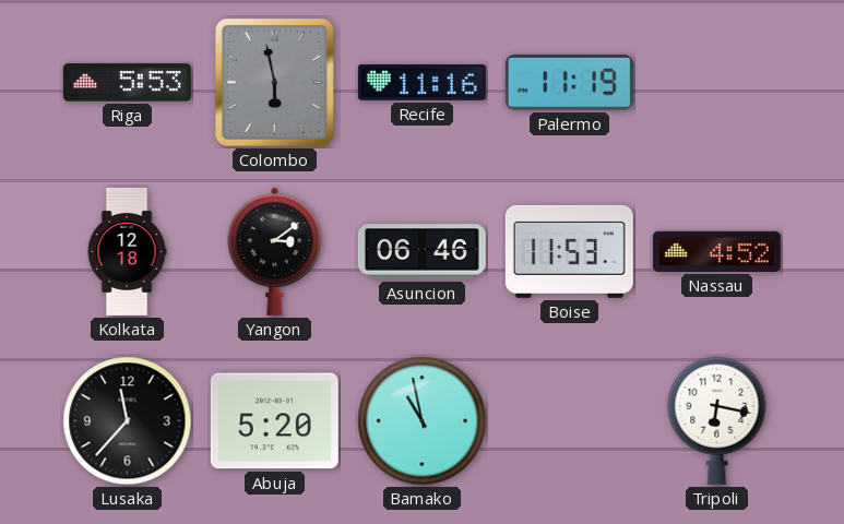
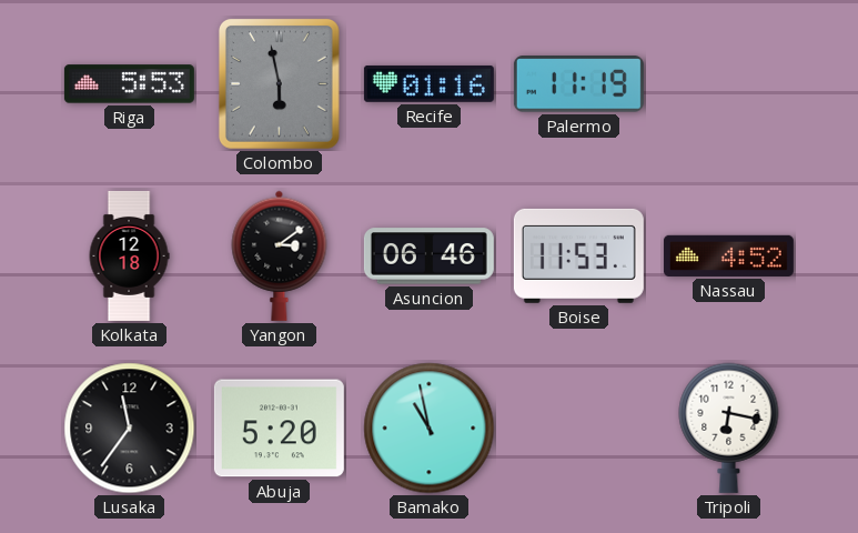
Recife: 11:16 -> 01:16
Lusaka: 11:37 -> 11:36
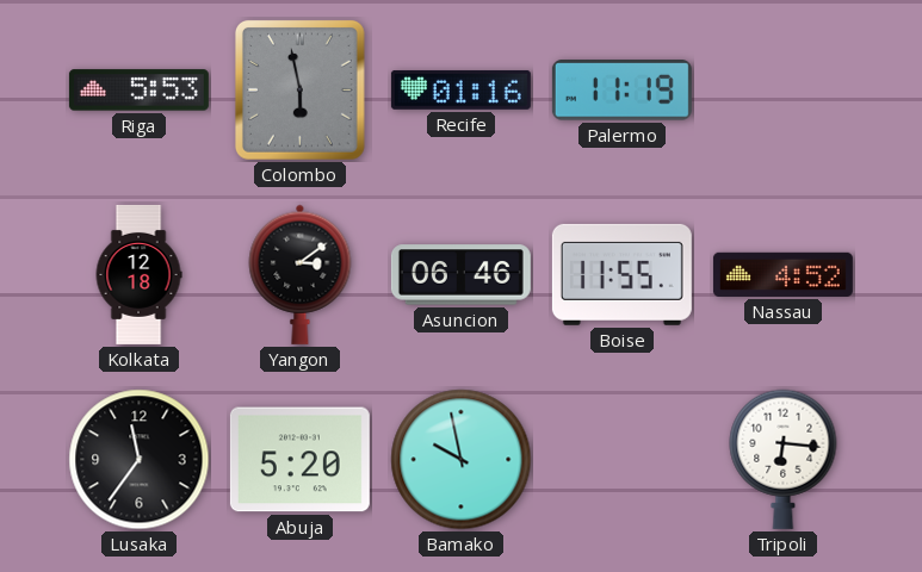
Boise: 11:53 -> 11:55
Bamako: 10:58 -> 9:58
Tripoli: 6:17 -> 6:16
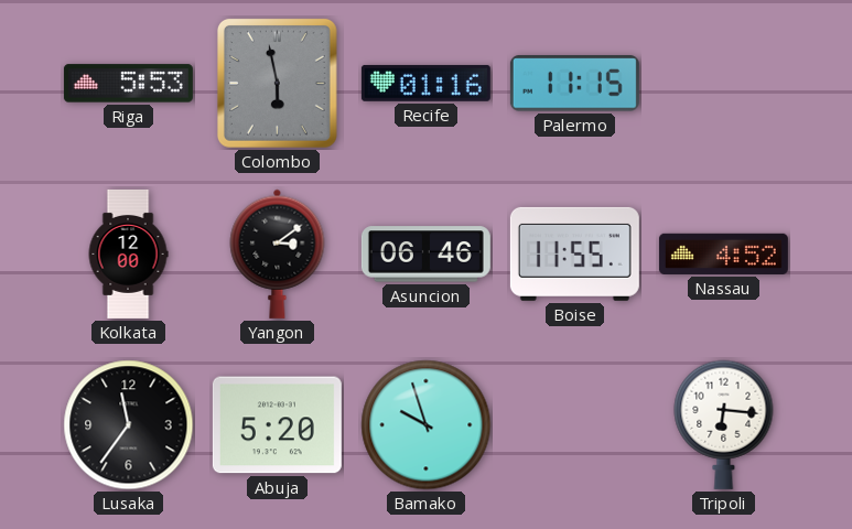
Palermo: 11:19 -> 11:15
Kolkata: 12:18 -> 12:00
Bamako: 9:58 -> 9:57
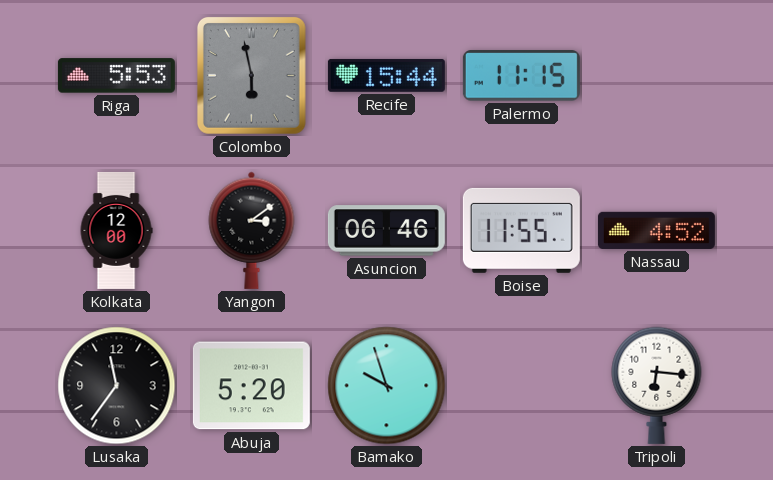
Recife: 01:16 -> 15:44
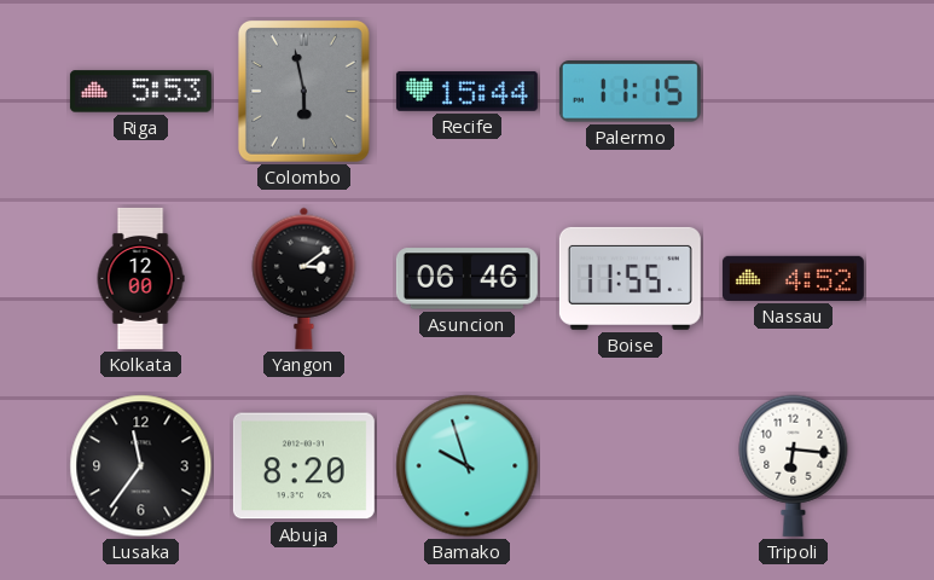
Abuja: 5:20 -> 8:20
